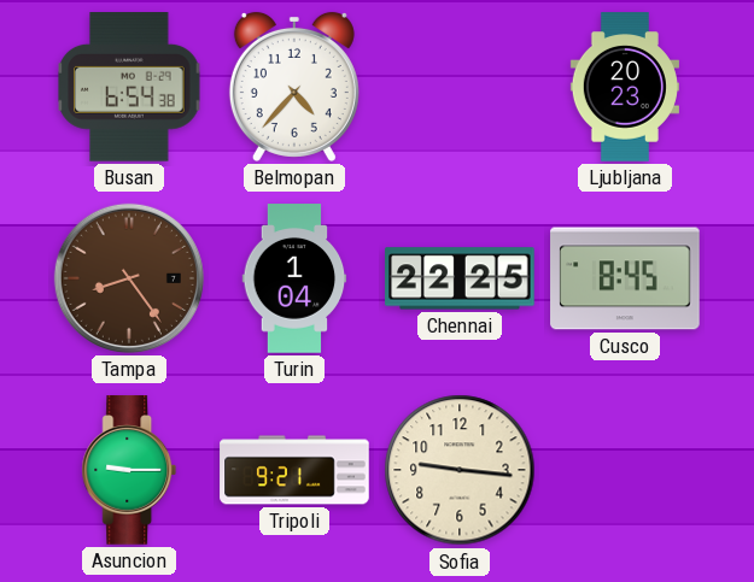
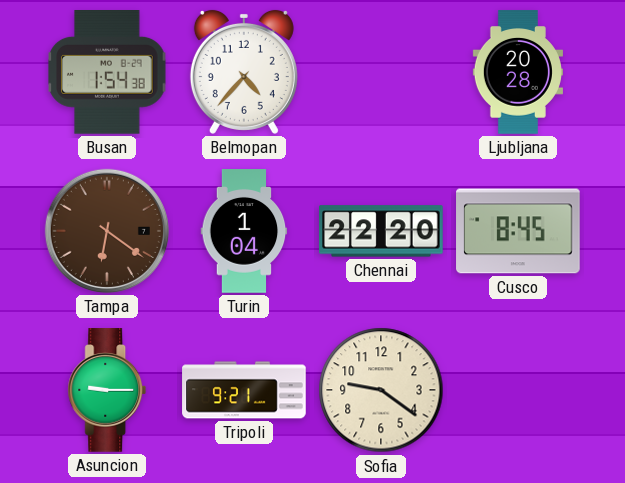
Busan: 6:54 -> 1:54
Ljubljana: 20:23 -> 20:28
Tampa: 8:24 -> 6:21
Chennai: 22:25 -> 22:20
Sofia: 9:16 -> 9:21
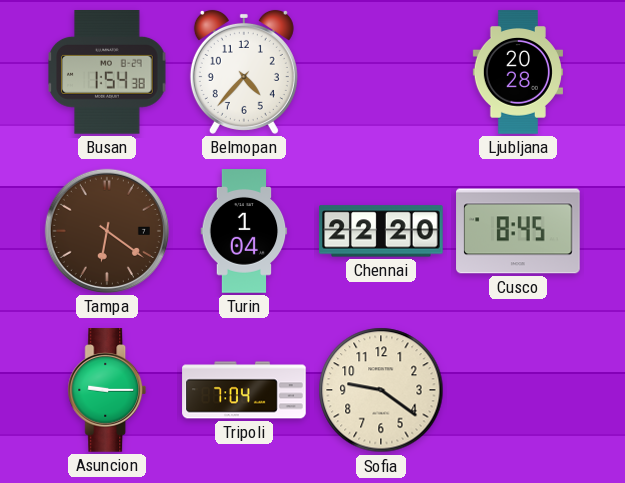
Tripoli: 9:21 -> 7:04
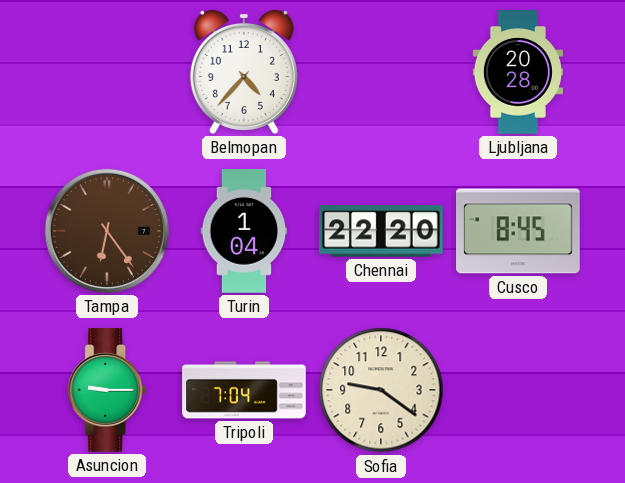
Busan: 1:54 -> none
Tampa: 6:21 -> 6:24
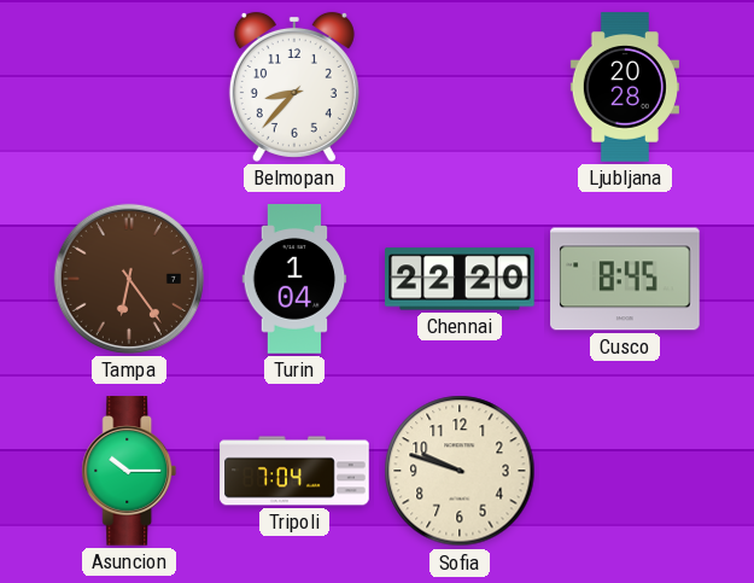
Belmopan: 4:37 -> 8:37
Asuncion: 9:15 -> 10:15
Sofia: 9:21 -> 9:48
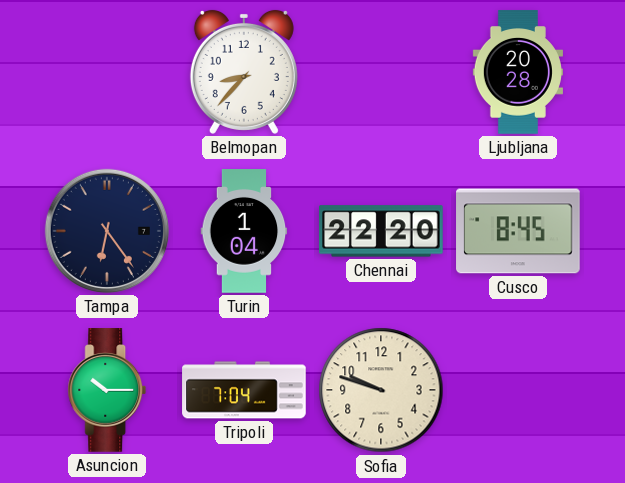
Tampa dial: brown -> navy
